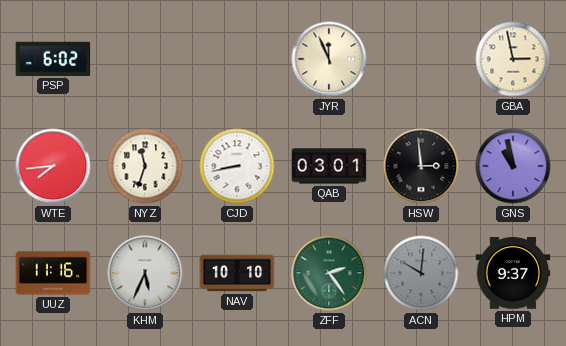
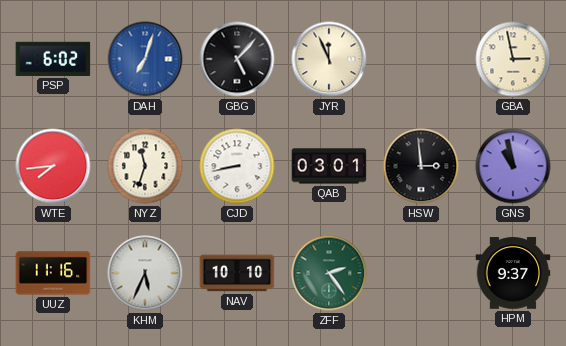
DAH: none -> 7:03
GBG: none -> 5:07
ACN: 10:01 -> none
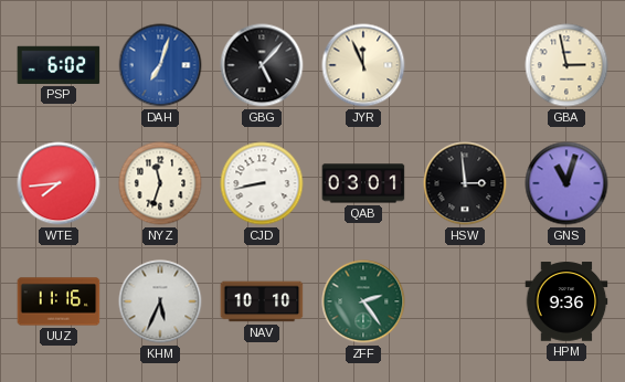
GNS: 10:58 -> 11:03
HPM: 9:37 -> 9:36
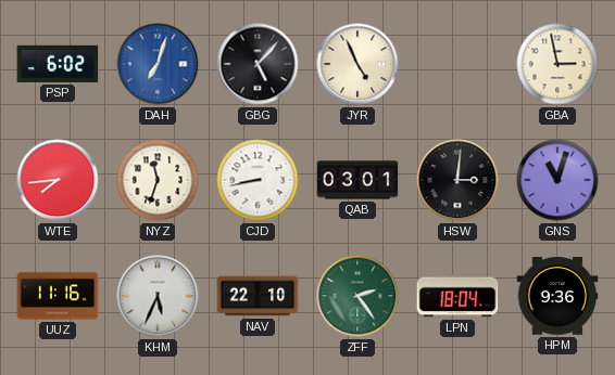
JYR: 11:56 -> 4:56
HSW: 2:59 -> 3:01
NAV: 10:10 -> 22:10
LPN: none -> 18:04
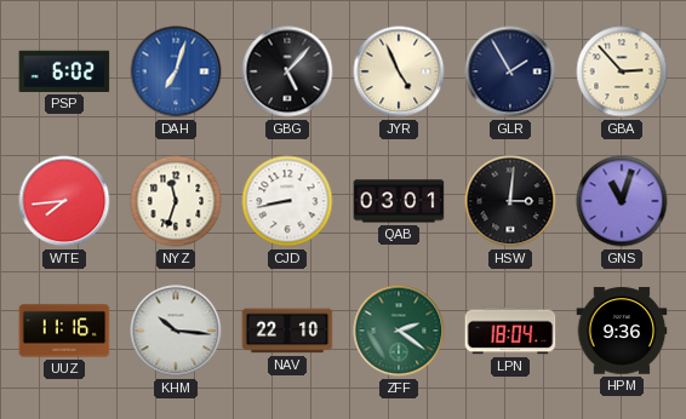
GLR: none -> 1:55
GBA: 2:58 -> 2:53
KHM: 5:34 -> 10:16
ZFF: 2:24 -> 2:21
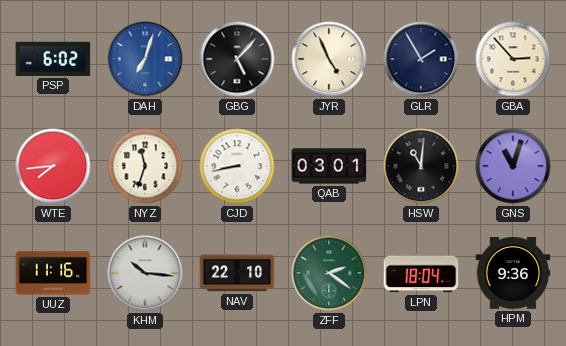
HSW: 3:01 -> 11:01
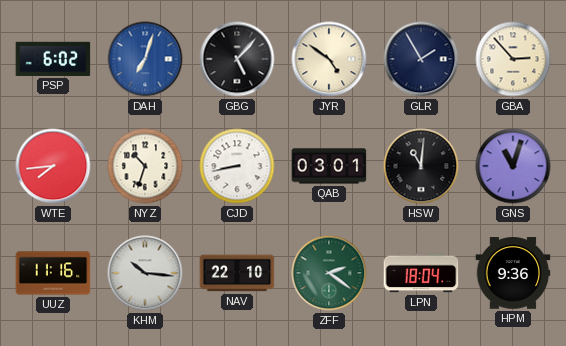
JYR: 4:56 -> 4:51
NYZ: 11:33 -> 10:33
